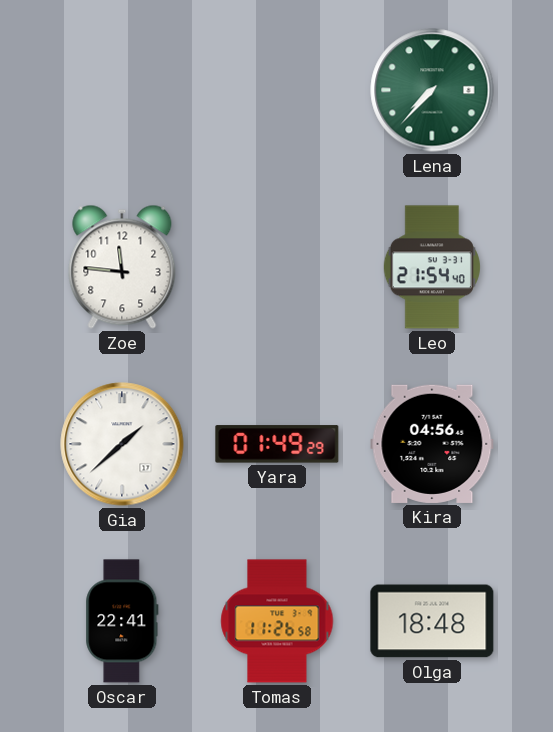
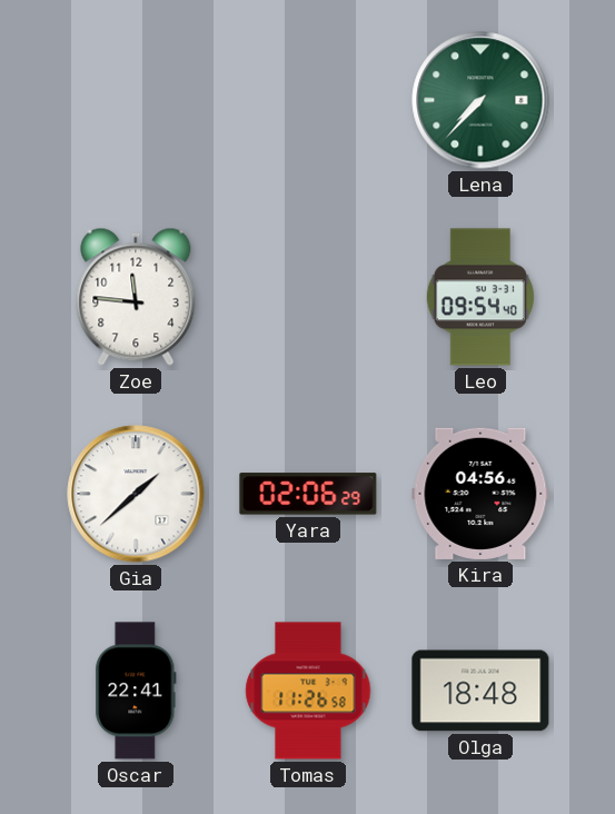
Leo: 21:54 -> 09:54
Yara: 01:49 -> 02:06
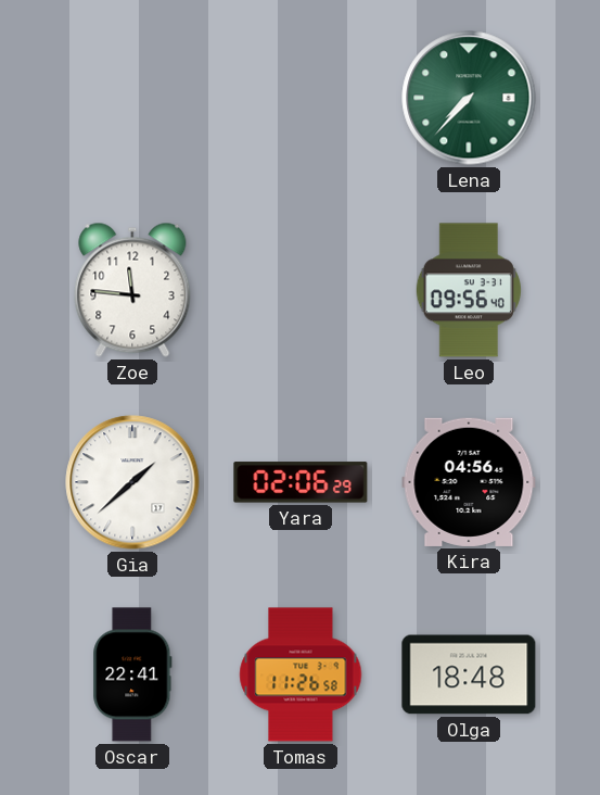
Leo: 09:54 -> 09:56
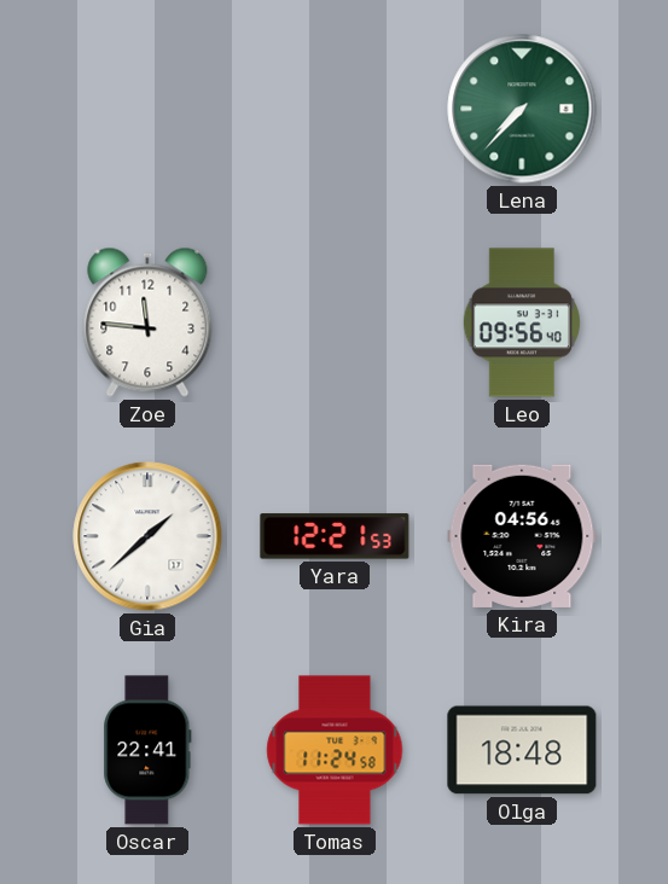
Yara: 02:06 -> 12:21
Tomas: 11:26 -> 11:24
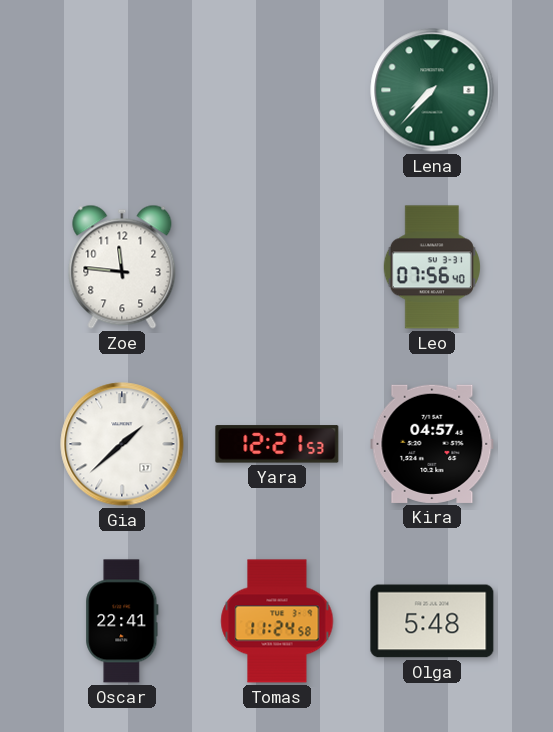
Leo: 09:56 -> 07:56
Kira: 04:56 -> 04:57
Olga: 18:48 -> 5:48
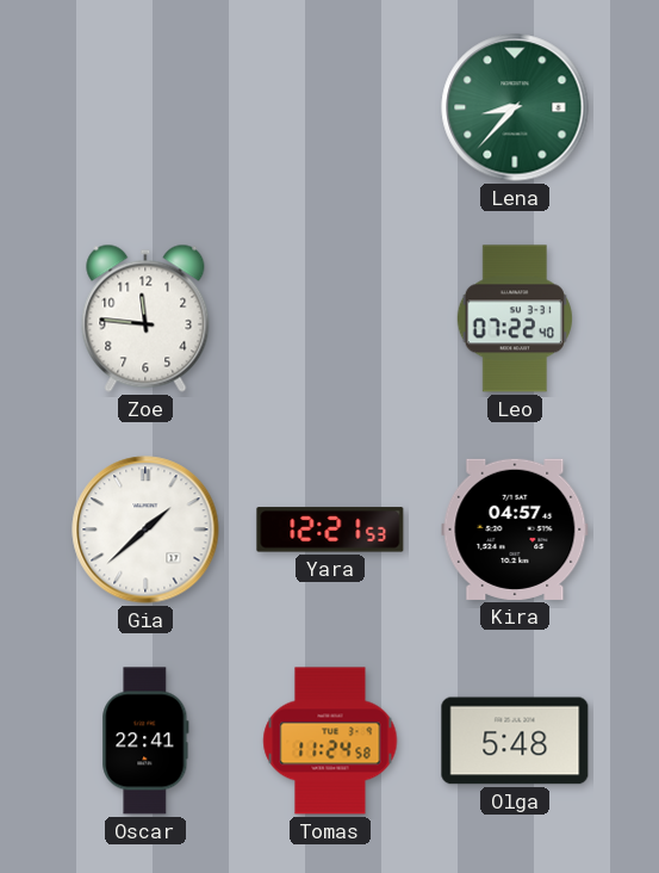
Lena: 7:37 -> 8:37
Leo: 07:56 -> 07:22
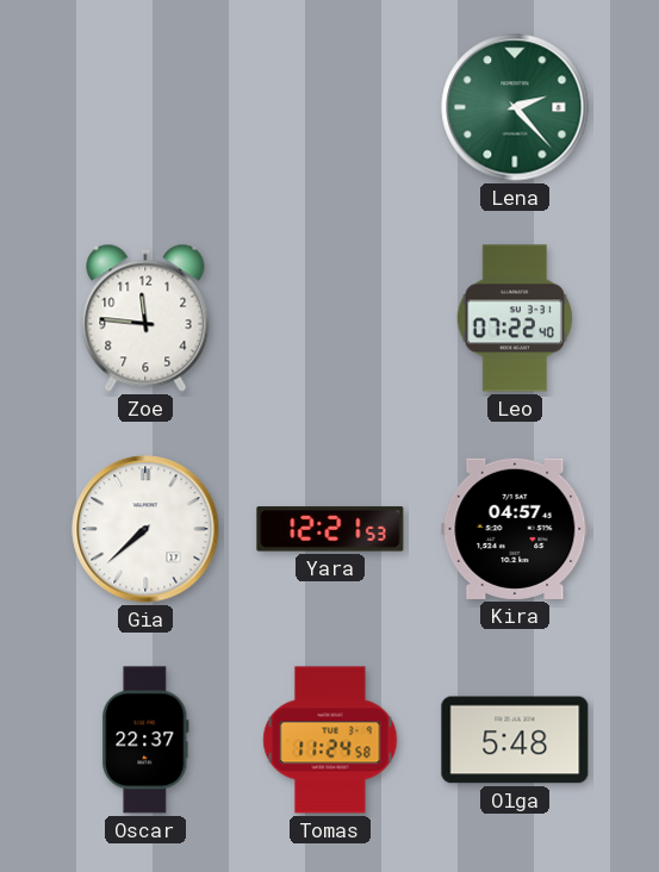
Lena: 8:37 -> 2:23
Gia: 1:38 -> 7:38
Oscar: 22:41 -> 22:37
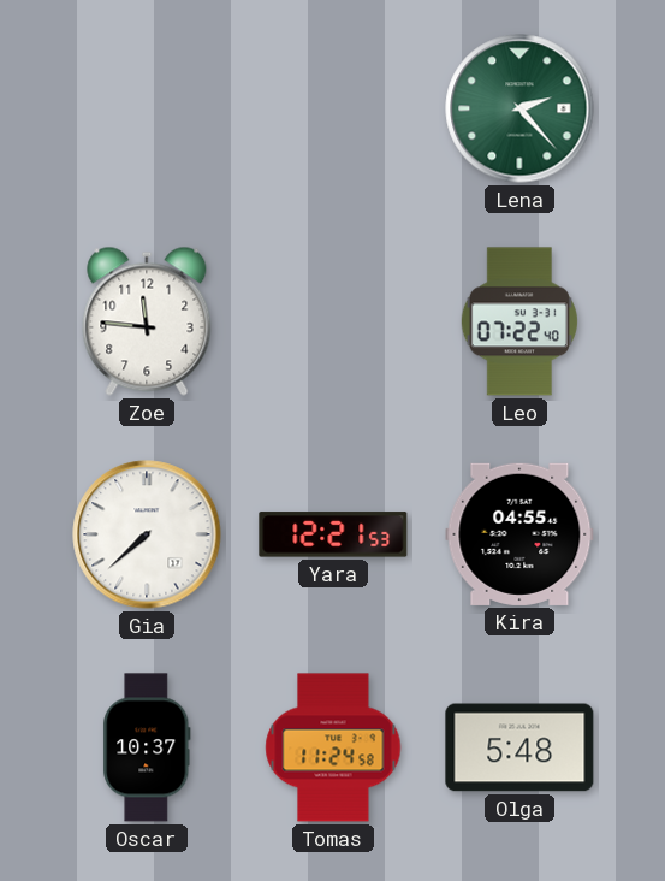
Kira: 04:57 -> 04:55
Oscar: 22:37 -> 10:37
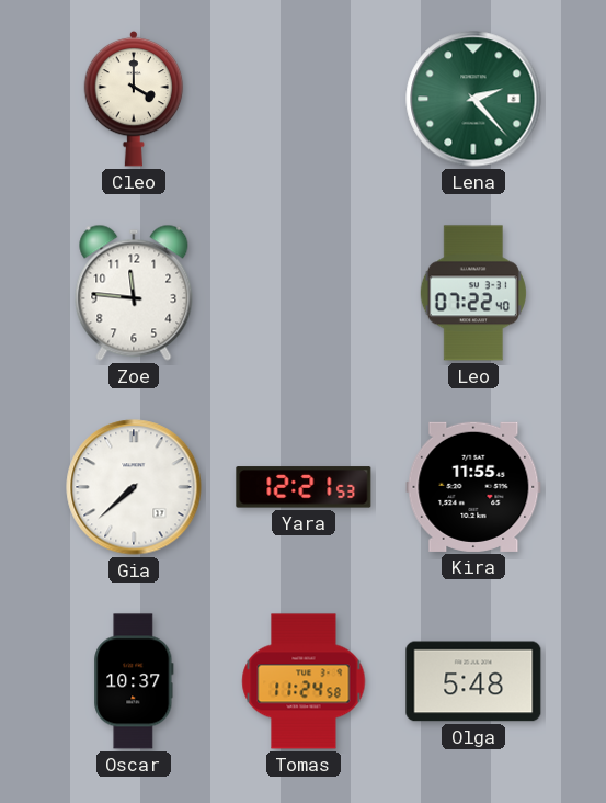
Cleo: none -> 4:00
Kira: 04:55 -> 11:55
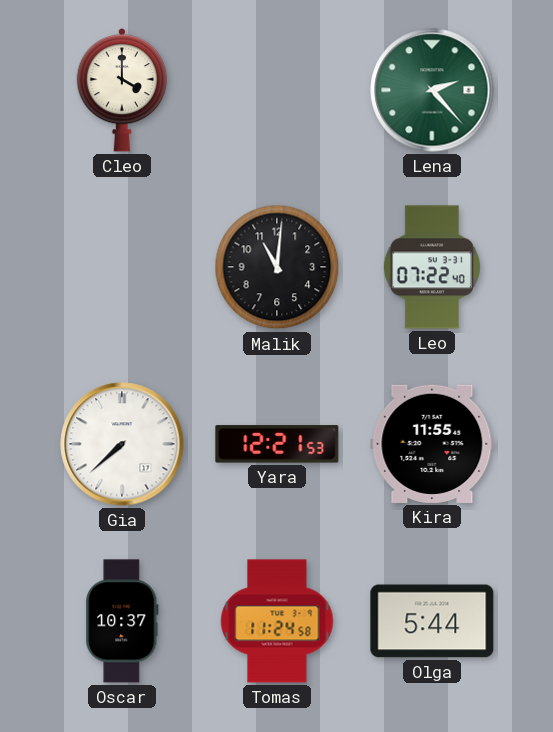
Zoe: 11:46 -> none
Malik: none -> 11:01
Olga: 5:48 -> 5:44
